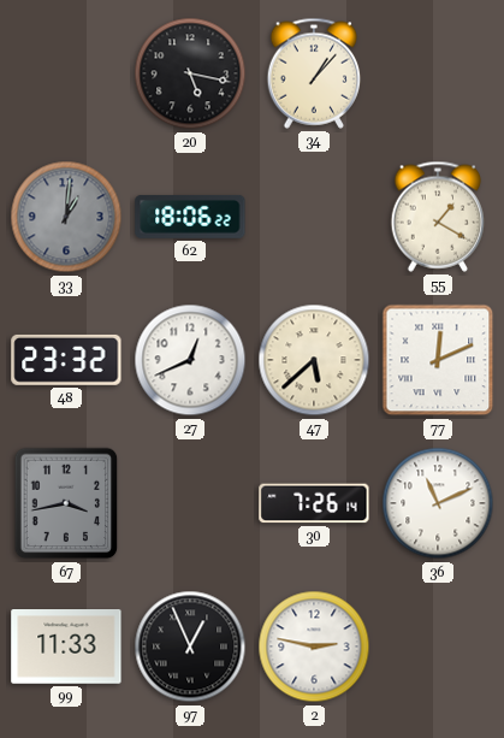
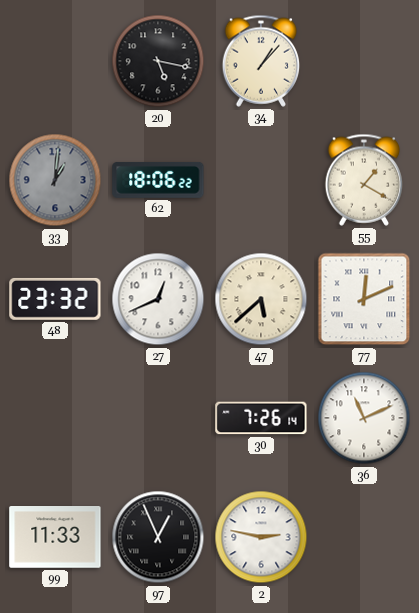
67: 3:43 -> none
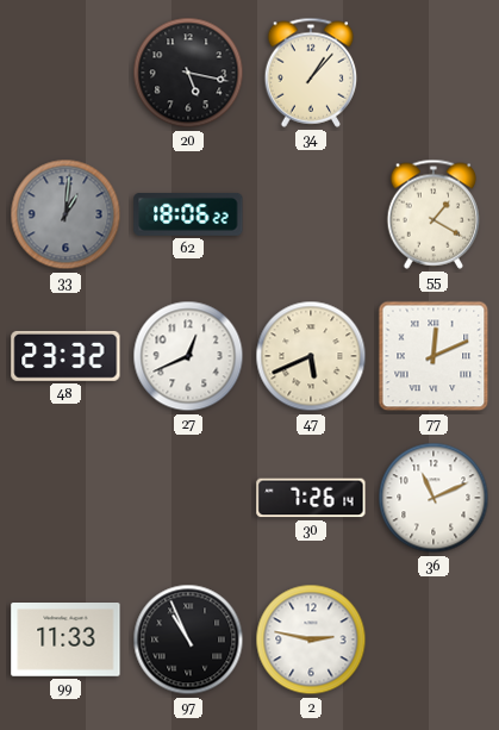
47: 5:38 -> 5:41
97: 12:56 -> 10:56
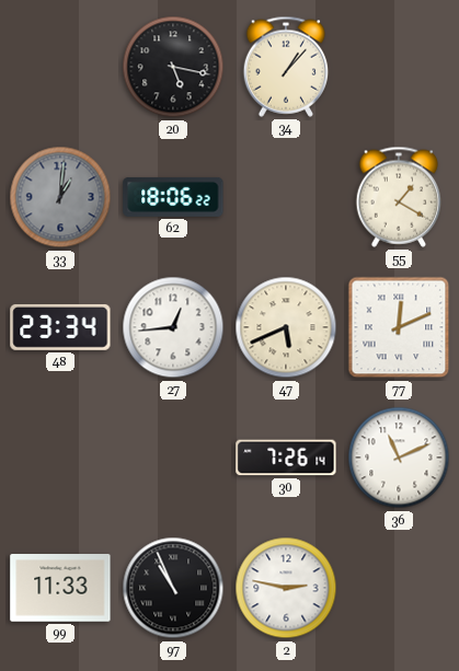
48: 23:32 -> 23:34
27: 12:41 -> 12:44
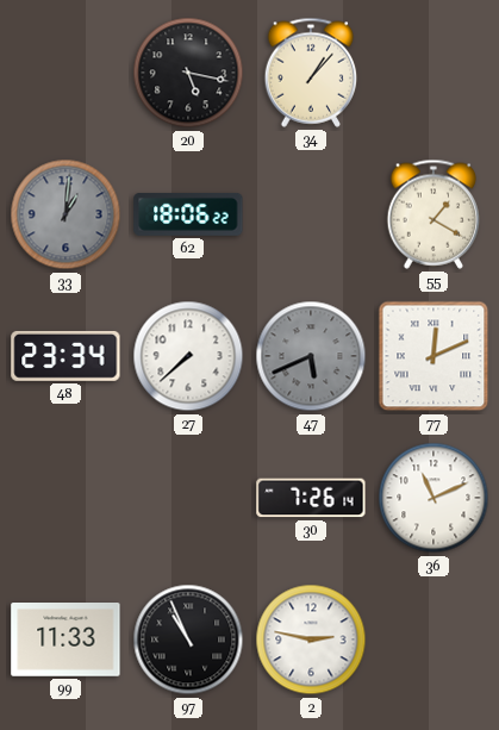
27: 12:44 -> 7:38
47 dial: cream -> grey
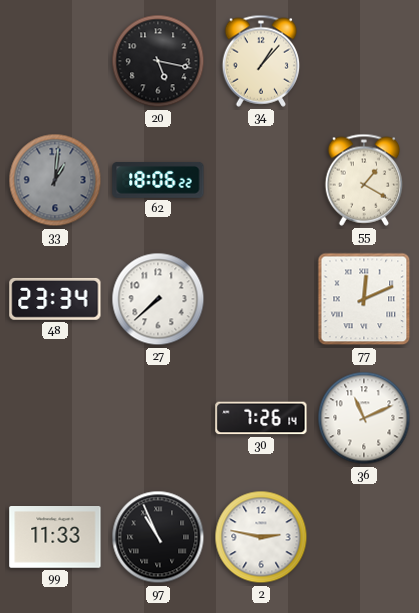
47: 5:41 -> none
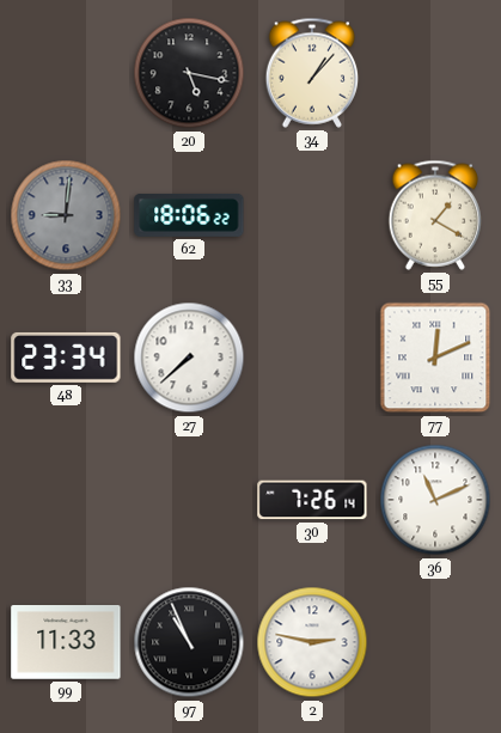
33: 1:01 -> 9:01
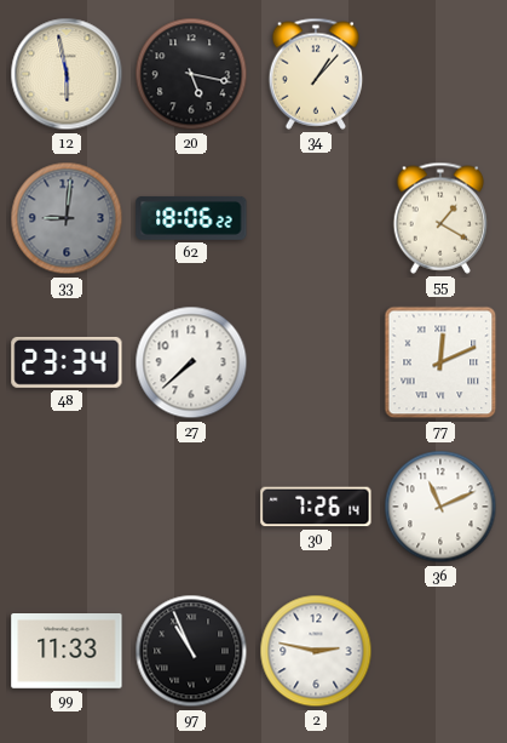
12: none -> 5:58
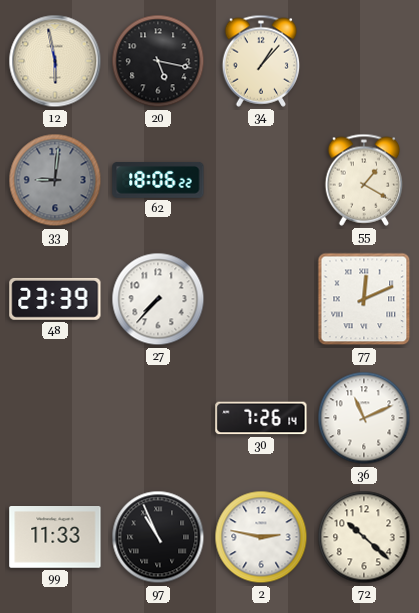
48: 23:34 -> 23:39
27: 7:38 -> 7:37
72: none -> 10:22
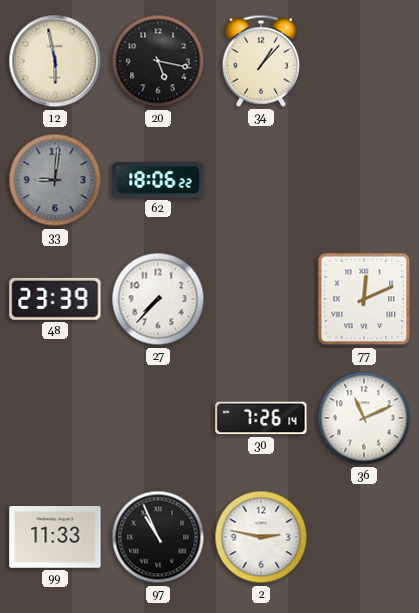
55: 1:20 -> none
72: 10:22 -> none
